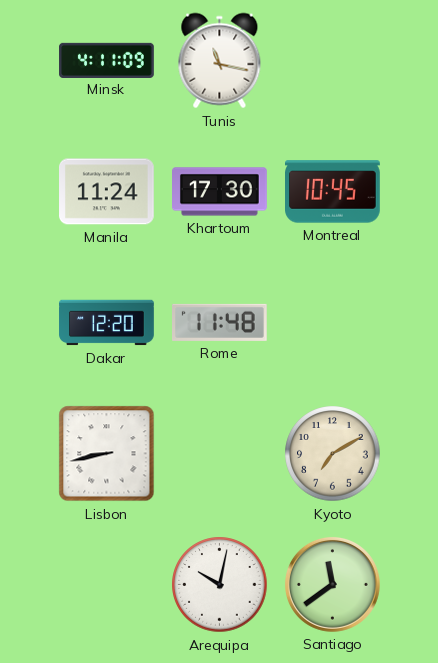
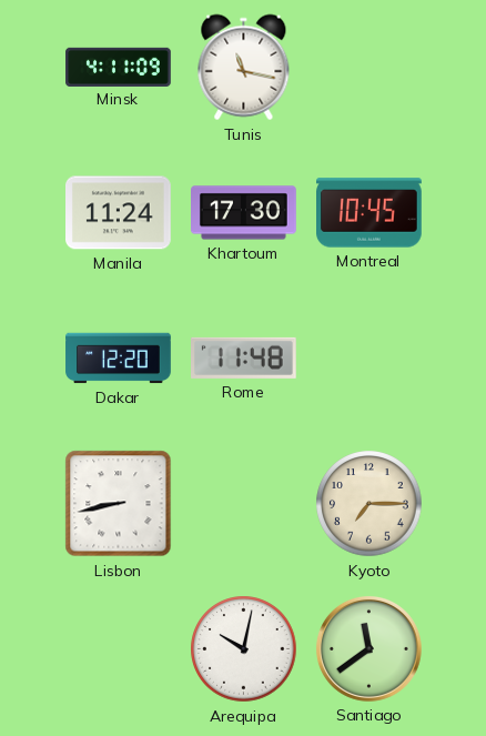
Kyoto: 7:10 -> 7:15
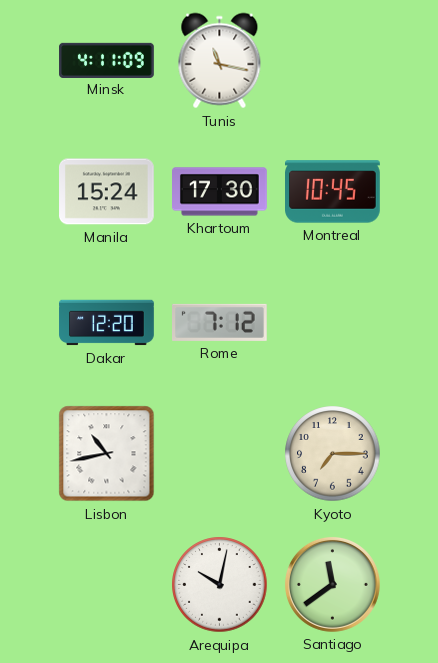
Manila: 11:24 -> 15:24
Rome: 11:48 -> 7:12
Lisbon: 8:43 -> 10:43
